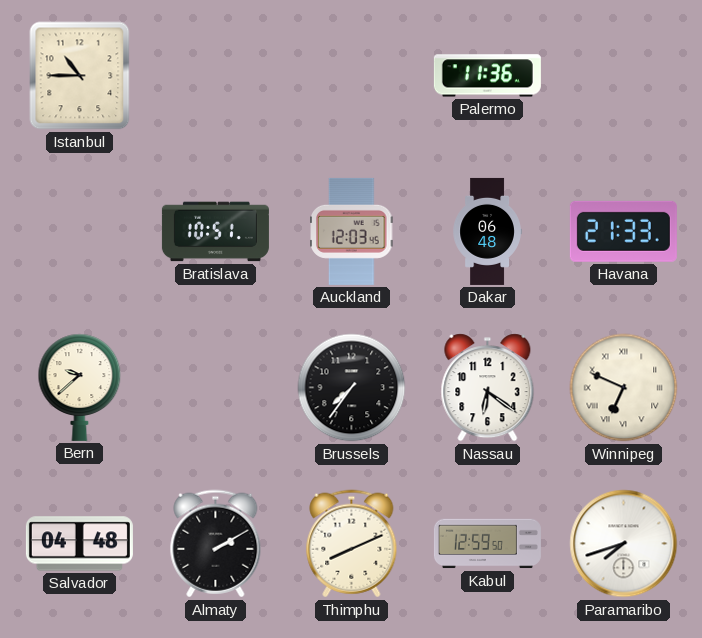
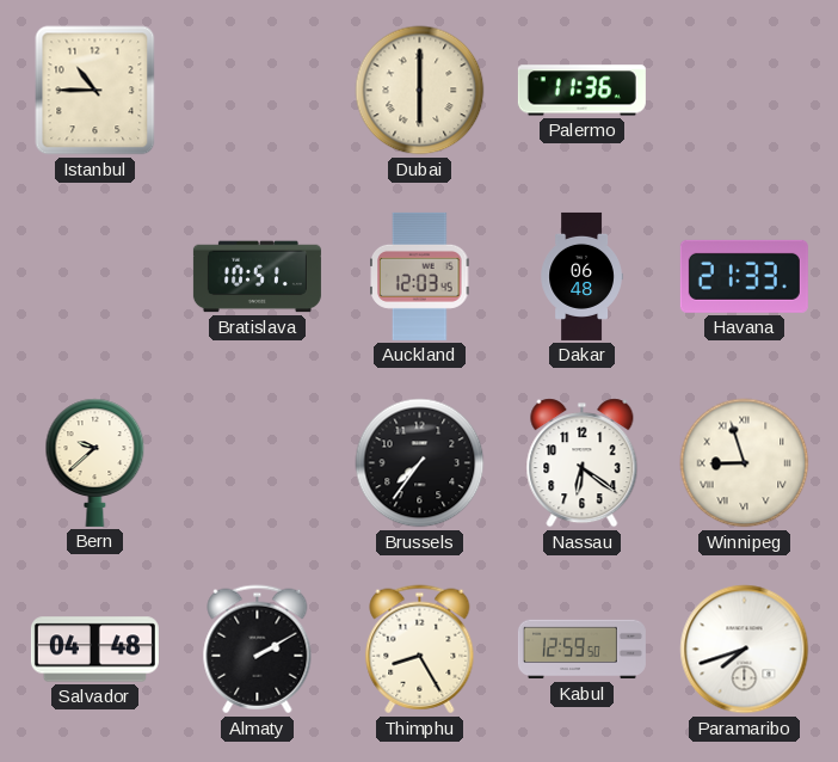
Dubai: none -> 6:00
Winnipeg: 6:49 -> 8:57
Thimphu: 8:11 -> 8:25
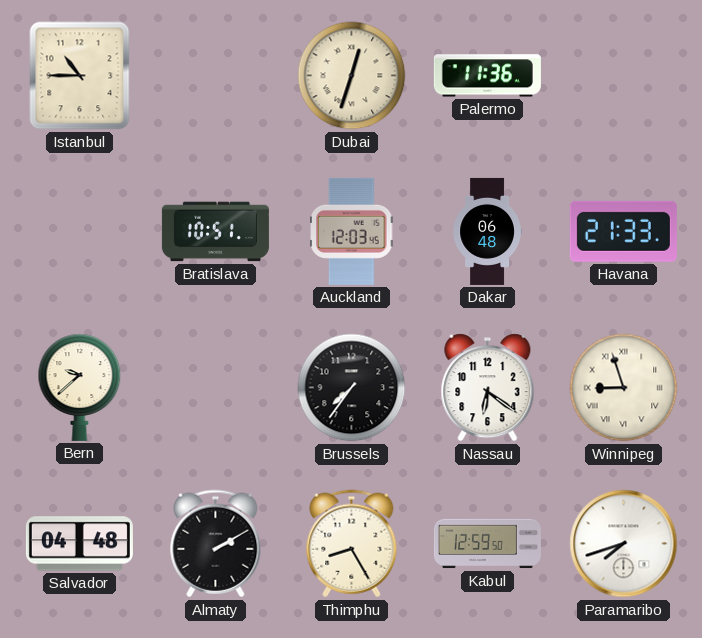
Dubai: 6:00 -> 12:33
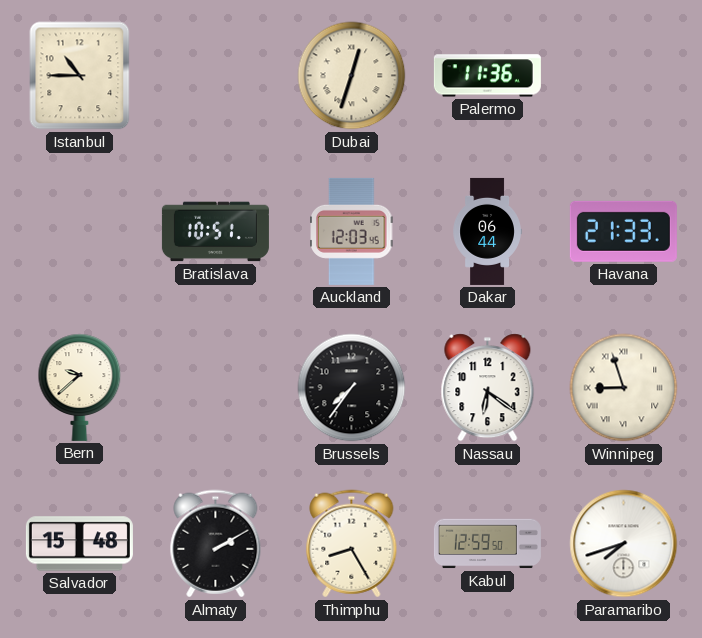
Dakar: 06:48 -> 06:44
Salvador: 04:48 -> 15:48
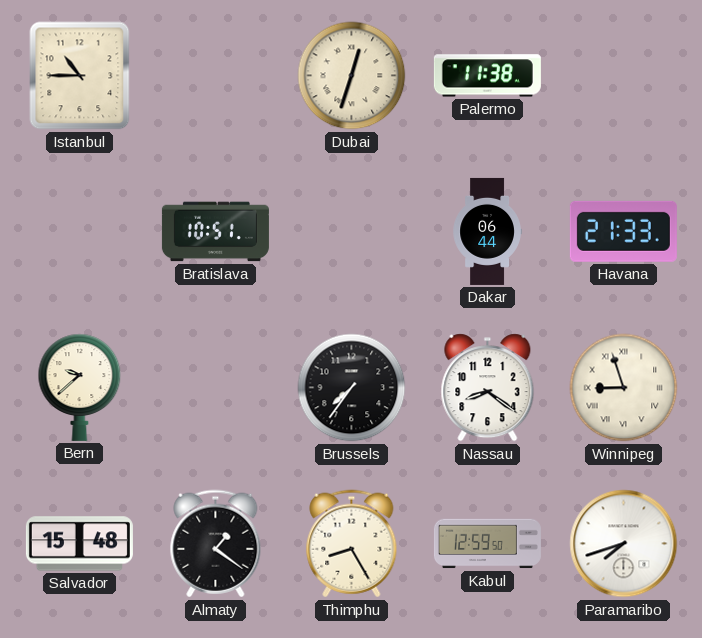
Palermo: 11:36 -> 11:38
Auckland: 12:03 -> none
Nassau: 6:21 -> 8:21
Almaty: 2:10 -> 1:21
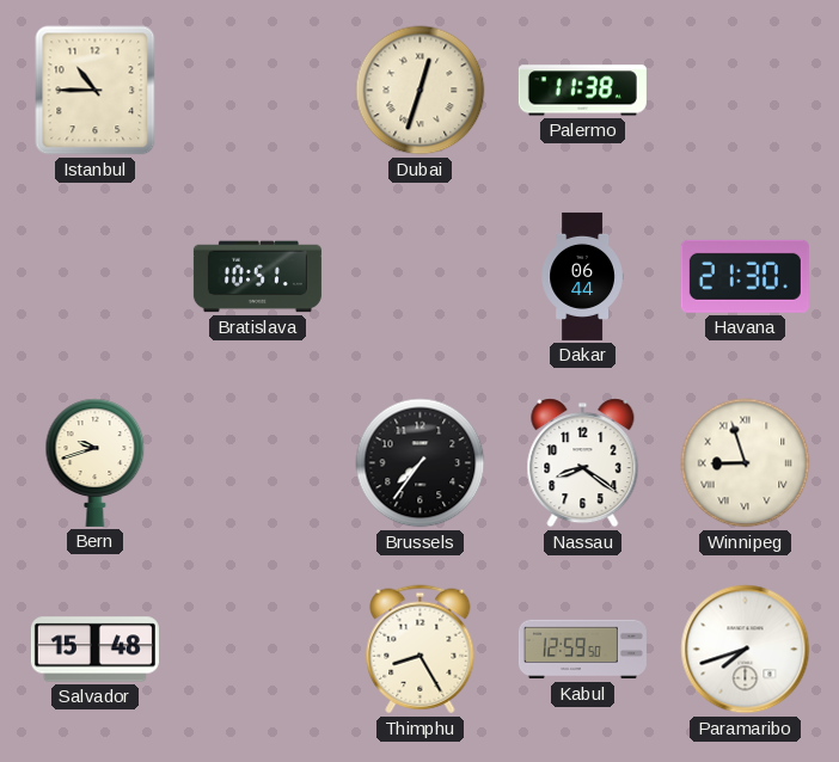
Havana: 21:33 -> 21:30
Bern: 9:38 -> 9:42
Almaty: 1:21 -> none
